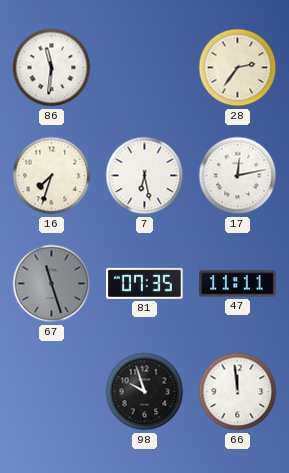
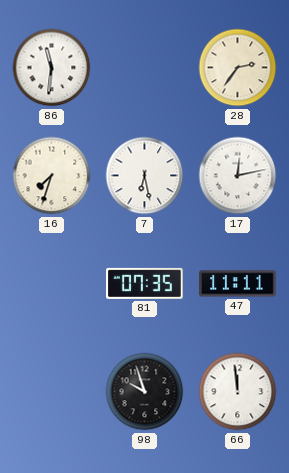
67: 11:27 -> none
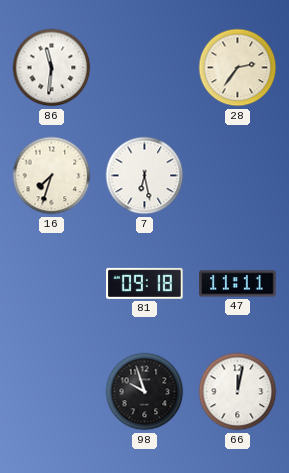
17: 12:13 -> none
81: 07:35 -> 09:18
66: 11:59 -> 12:02
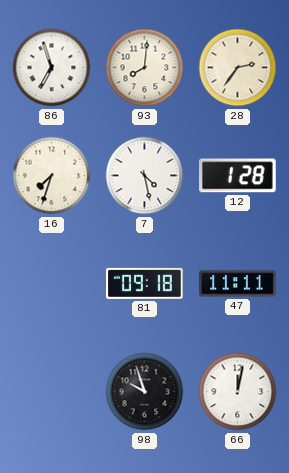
86: 11:31 -> 6:57
93: none -> 8:01
7: 6:28 -> 4:28
12: none -> 1:28
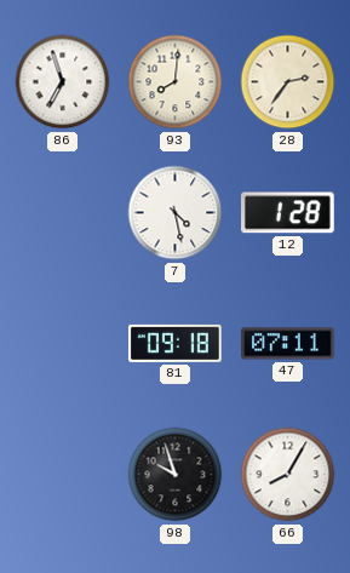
16: 7:33 -> none
47: 11:11 -> 07:11
66: 12:02 -> 8:05
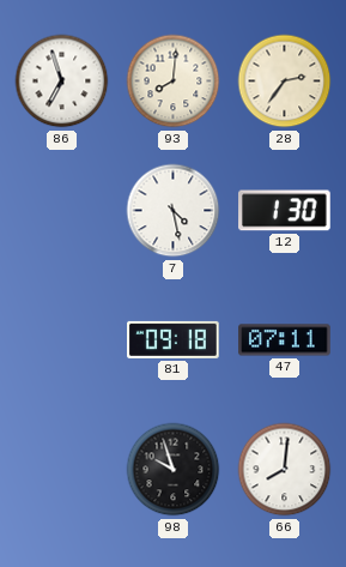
12: 1:28 -> 1:30
66: 8:05 -> 8:01
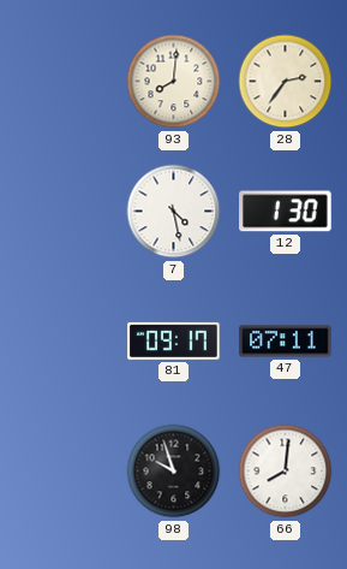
86: 6:57 -> none
81: 09:18 -> 09:17
